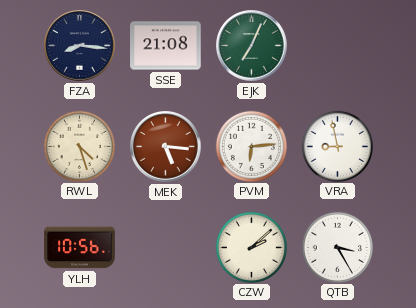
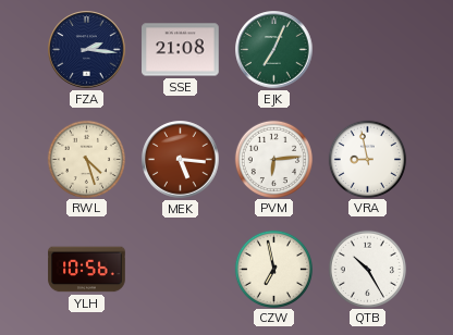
FZA: 8:16 -> 2:16
CZW: 2:08 -> 6:58
QTB: 3:25 -> 10:25
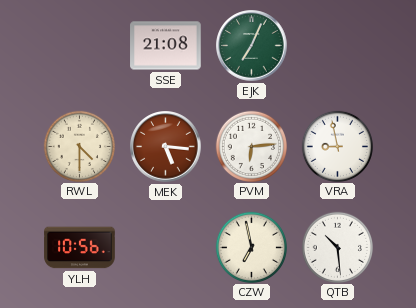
FZA: 2:16 -> none
RWL: 4:27 -> 4:30
QTB: 10:25 -> 10:29
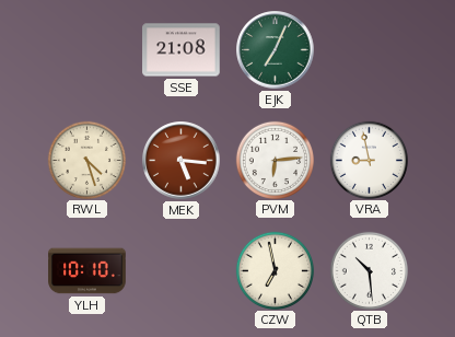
RWL: 4:30 -> 4:27
YLH: 10:56 -> 10:10
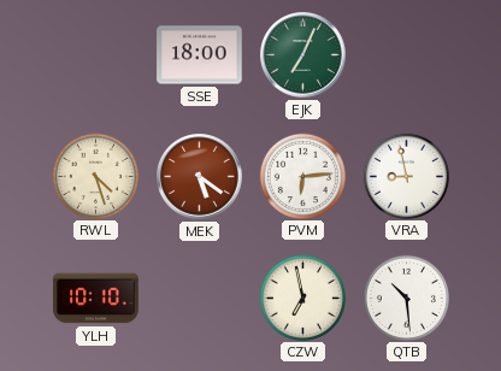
SSE: 21:08 -> 18:00
MEK: 5:16 -> 5:21
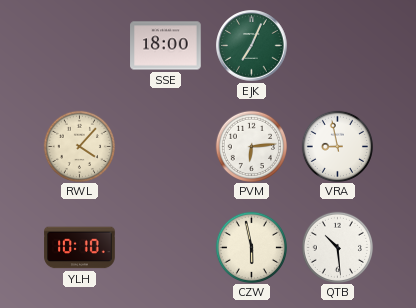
RWL: 4:27 -> 4:07
MEK: 5:21 -> none
CZW: 6:58 -> 5:58
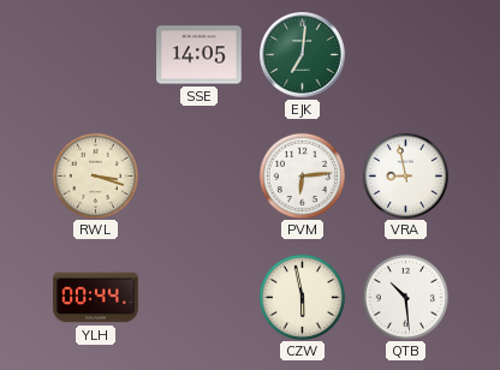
SSE: 18:00 -> 14:05
EJK: 7:04 -> 7:01
RWL: 4:07 -> 3:18
YLH: 10:10 -> 00:44
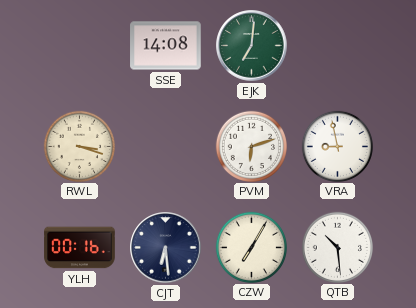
SSE: 14:05 -> 14:08
PVM: 6:14 -> 6:12
YLH: 00:44 -> 00:16
CJT: none -> 6:29
CZW: 5:58 -> 7:05
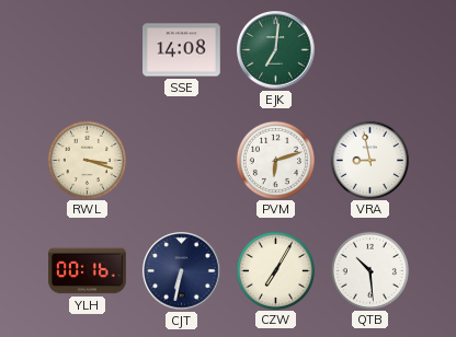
CJT: 6:29 -> 6:32
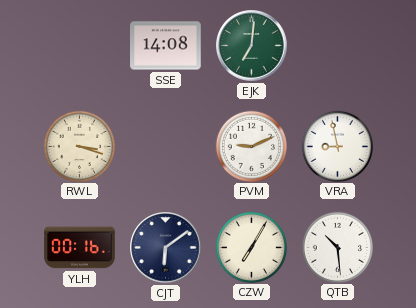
PVM: 6:12 -> 9:11
CJT: 6:32 -> 6:09
